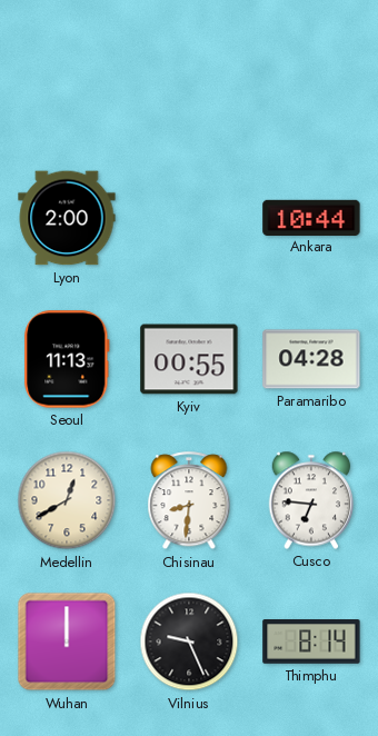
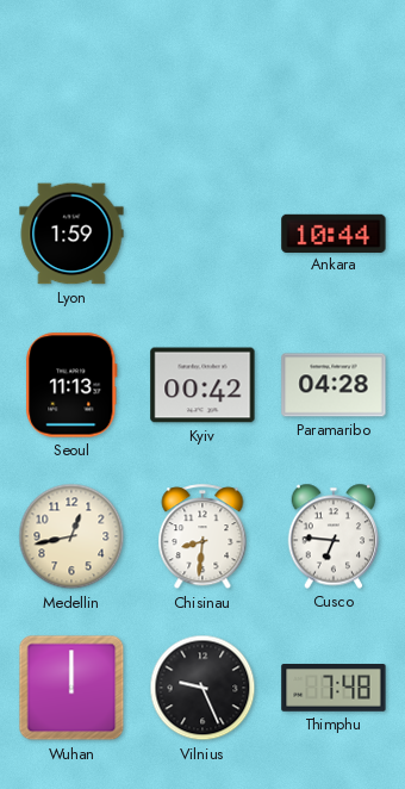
Lyon: 2:00 -> 1:59
Kyiv: 00:55 -> 00:42
Medellin: 12:40 -> 12:43
Thimphu: 8:14 -> 7:48
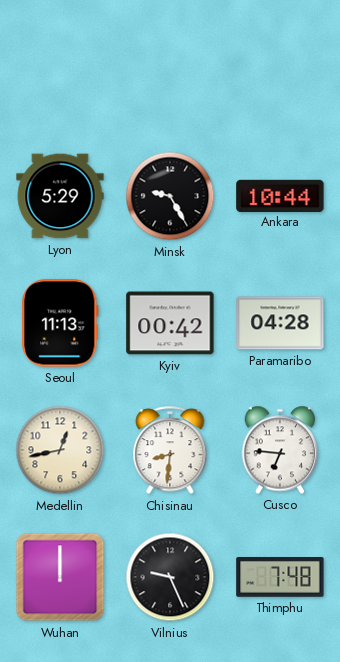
Lyon: 1:59 -> 5:29
Minsk: none -> 9:25
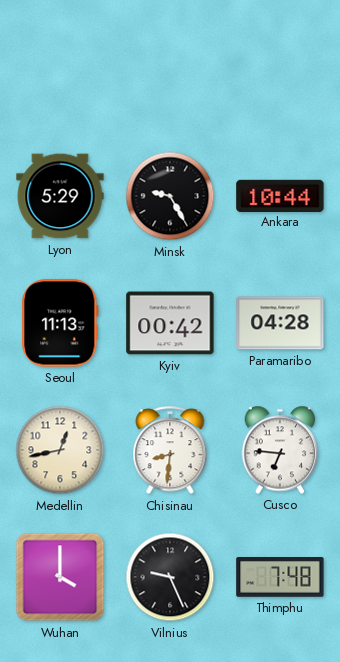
Wuhan: 12:00 -> 4:00
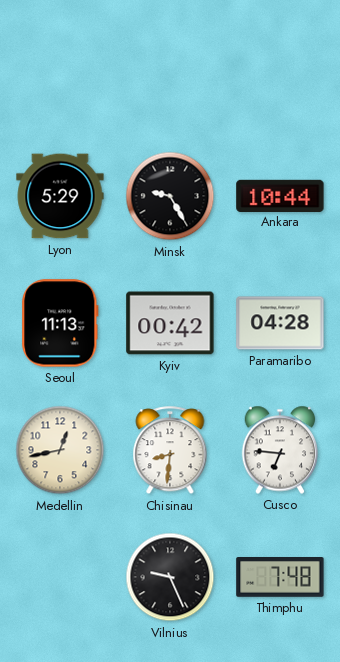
Wuhan: 4:00 -> none
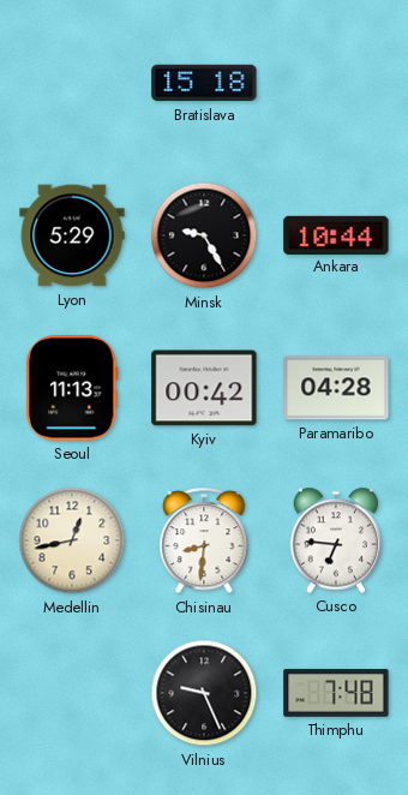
Bratislava: none -> 15:18
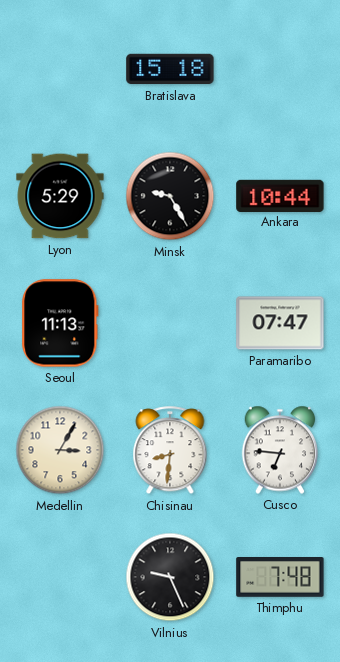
Kyiv: 00:42 -> none
Paramaribo: 04:28 -> 07:47
Medellin: 12:43 -> 3:05
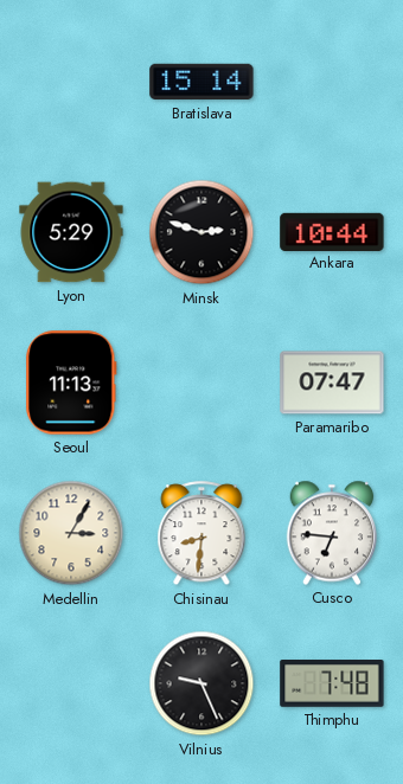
Bratislava: 15:18 -> 15:14
Minsk: 9:25 -> 2:48
